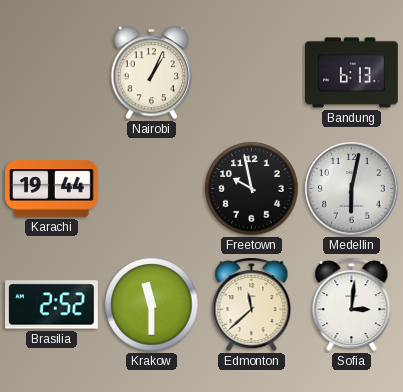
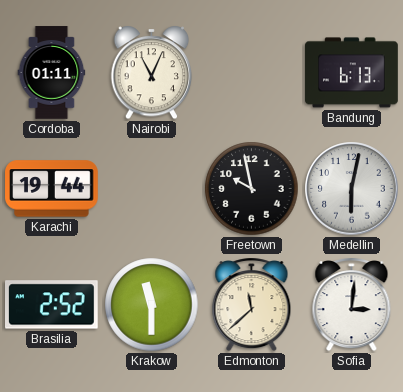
Cordoba: none -> 01:11
Nairobi: 1:04 -> 11:04
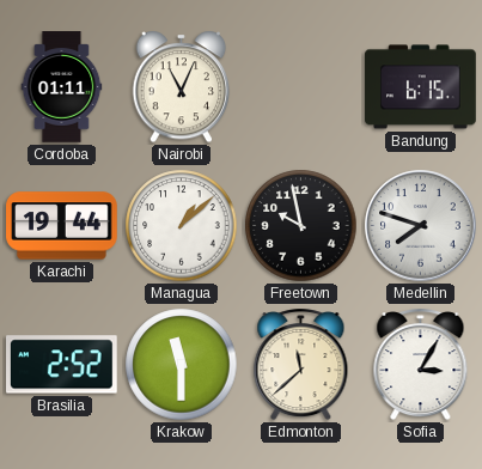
Bandung: 6:13 -> 6:15
Managua: none -> 1:08
Medellin: 6:02 -> 7:48
Sofia: 3:01 -> 3:05
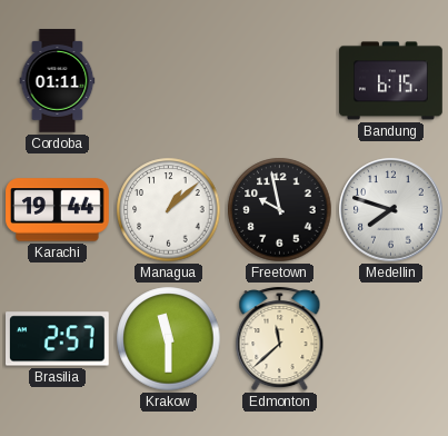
Nairobi: 11:04 -> none
Brasilia: 2:52 -> 2:57
Sofia: 3:05 -> none
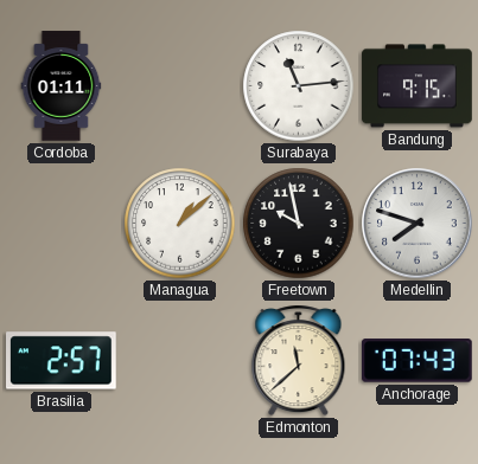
Surabaya: none -> 11:14
Bandung: 6:15 -> 9:15
Karachi: 19:44 -> none
Krakow: 11:30 -> none
Anchorage: none -> 07:43
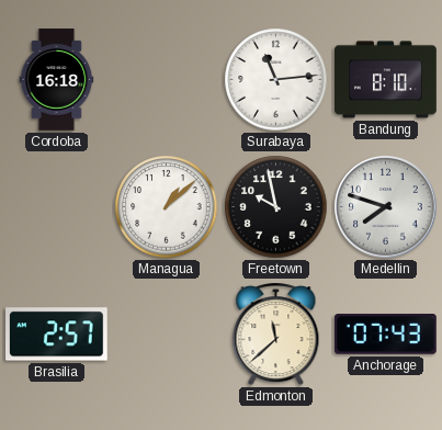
Cordoba: 01:11 -> 16:18
Bandung: 9:15 -> 8:10
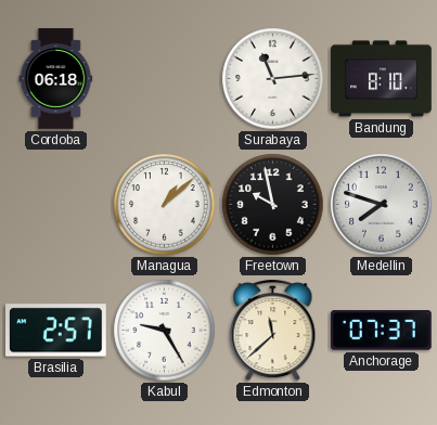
Cordoba: 16:18 -> 06:18
Kabul: none -> 9:25
Anchorage: 07:43 -> 07:37
